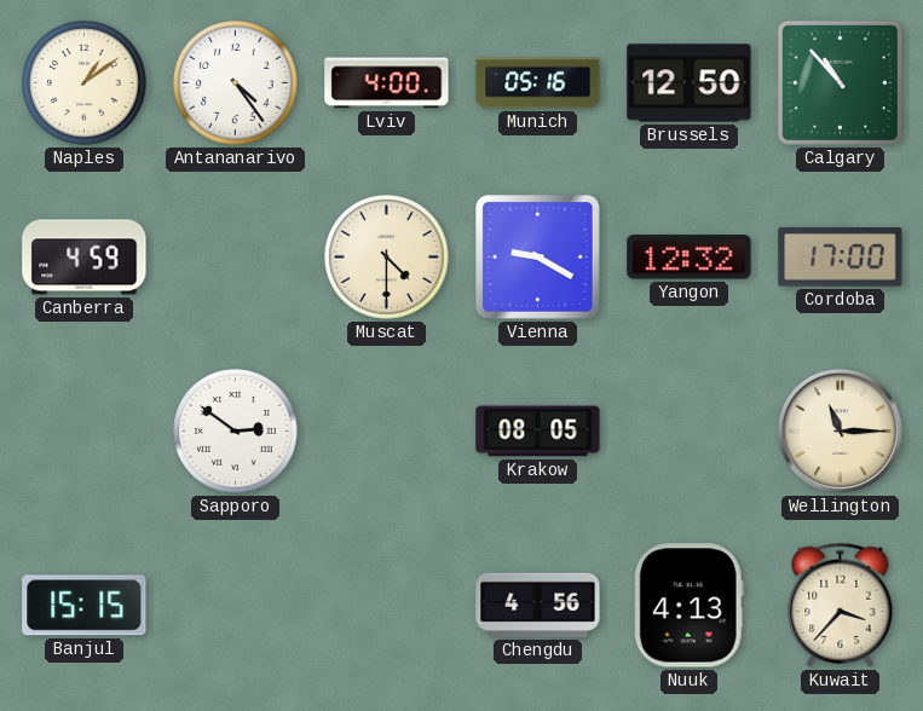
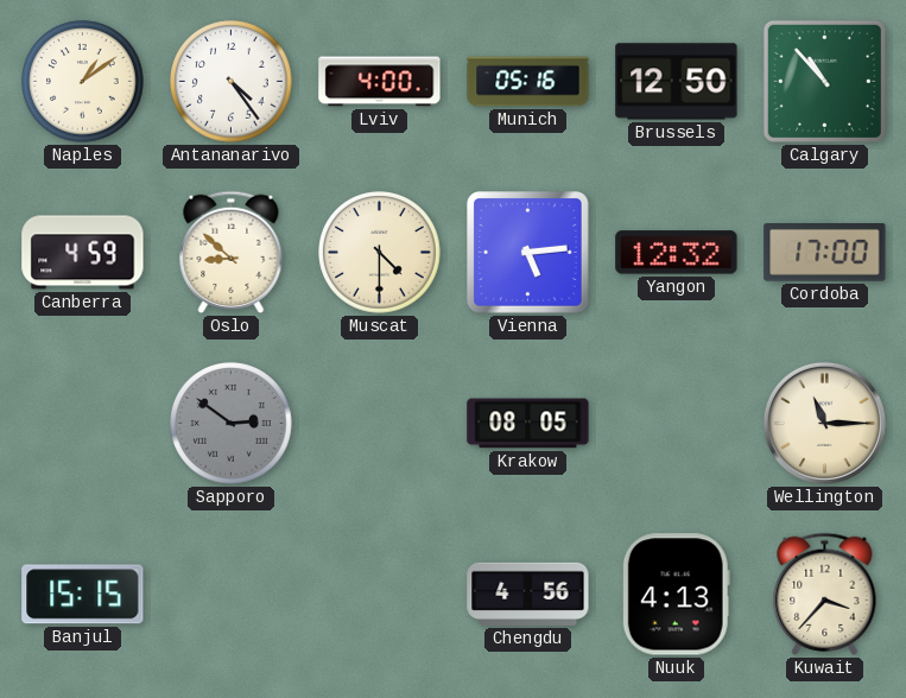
Oslo: none -> 8:52
Vienna: 9:20 -> 5:14
Sapporo dial: white -> grey
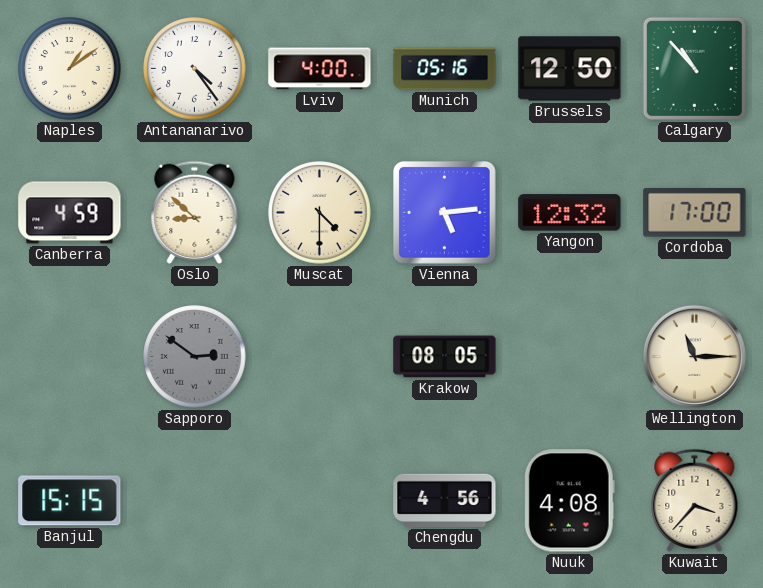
Nuuk: 4:13 -> 4:08
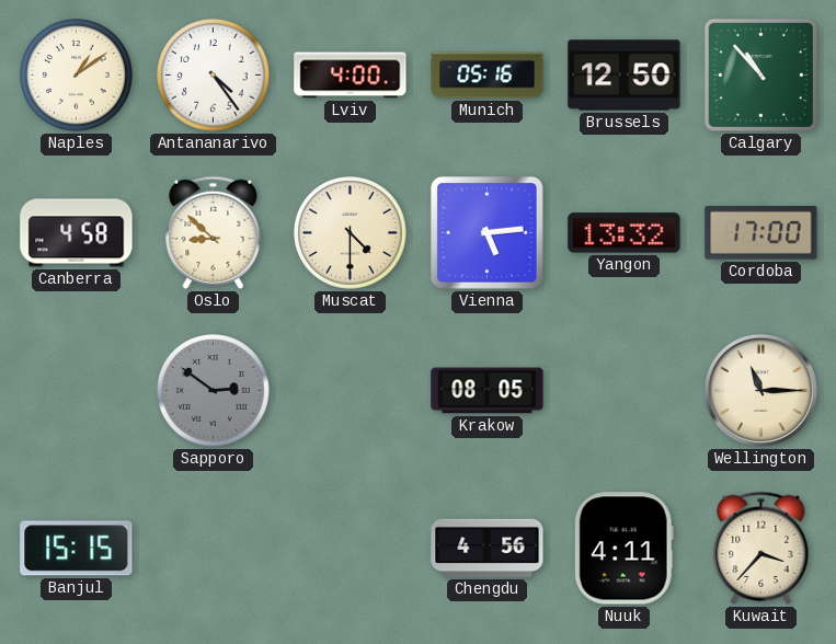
Canberra: 4:59 -> 4:58
Yangon: 12:32 -> 13:32
Nuuk: 4:08 -> 4:11
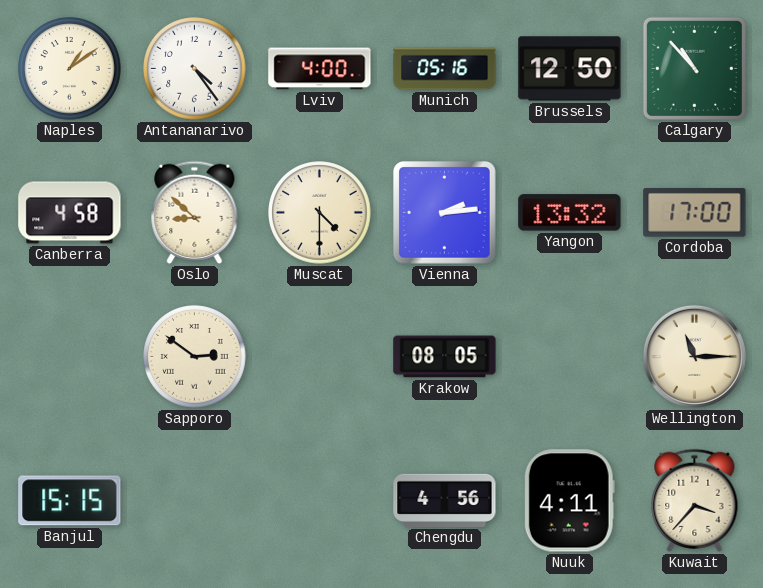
Vienna: 5:14 -> 2:14
Sapporo dial: grey -> cream
